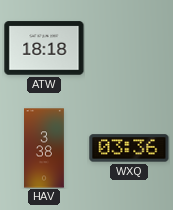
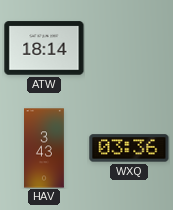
ATW: 18:18 -> 18:14
HAV: 3:38 -> 3:43
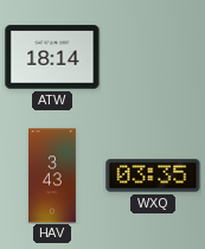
WXQ: 03:36 -> 03:35
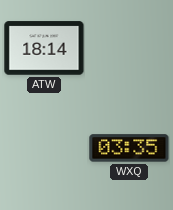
HAV: 3:43 -> none
